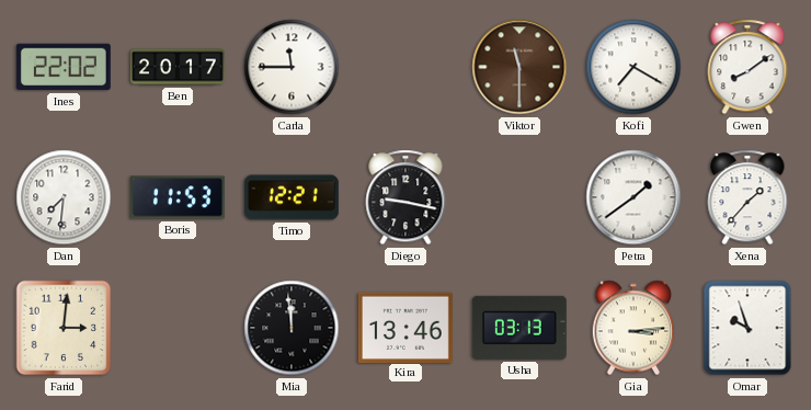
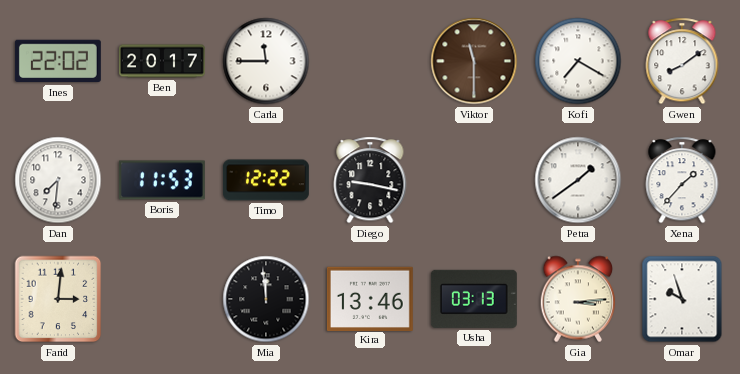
Timo: 12:21 -> 12:22
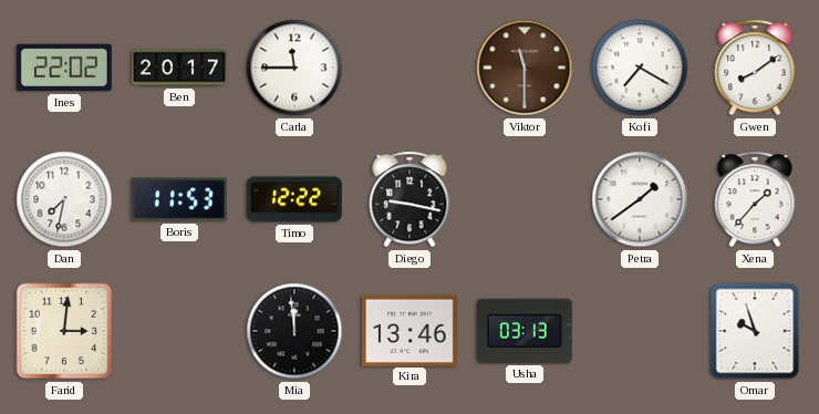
Dan: 7:31 -> 7:32
Gia: 3:14 -> none
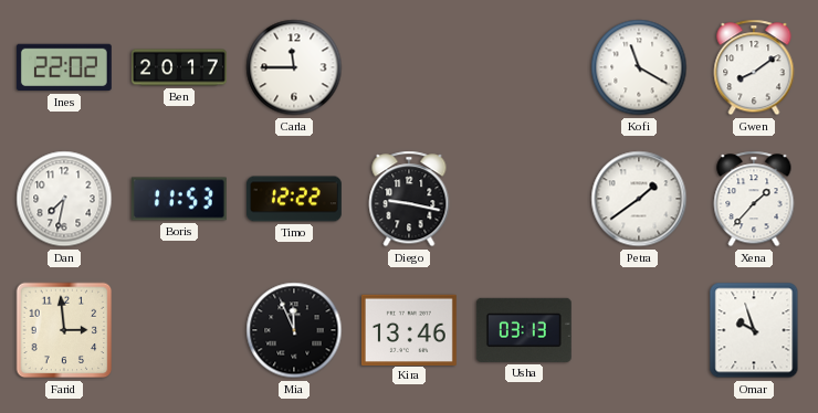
Viktor: 11:30 -> none
Kofi: 7:20 -> 11:20
Farid: 3:01 -> 2:59
Mia: 11:59 -> 11:56
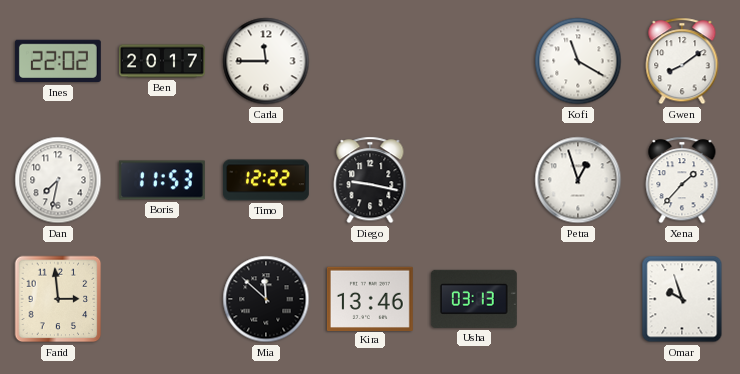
Petra: 1:39 -> 12:57
Mia: 11:56 -> 11:52
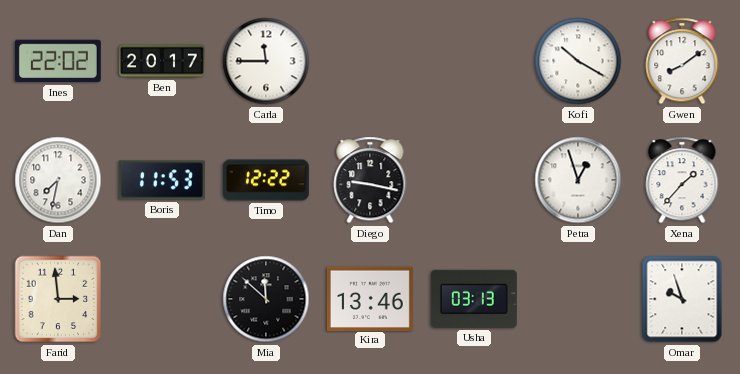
Kofi: 11:20 -> 10:20
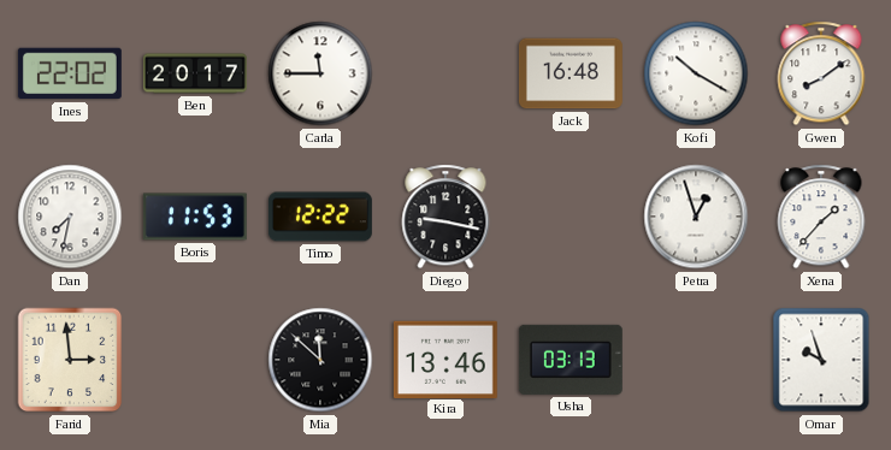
Jack: none -> 16:48
